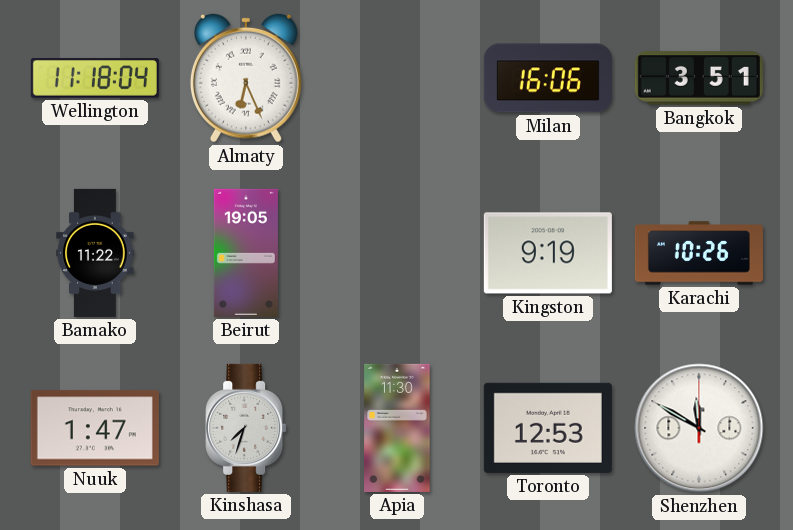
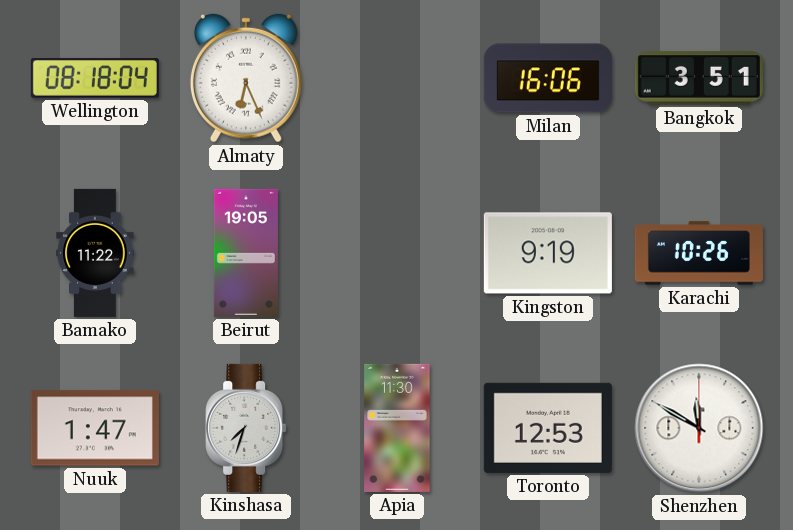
Wellington: 11:18 -> 08:18
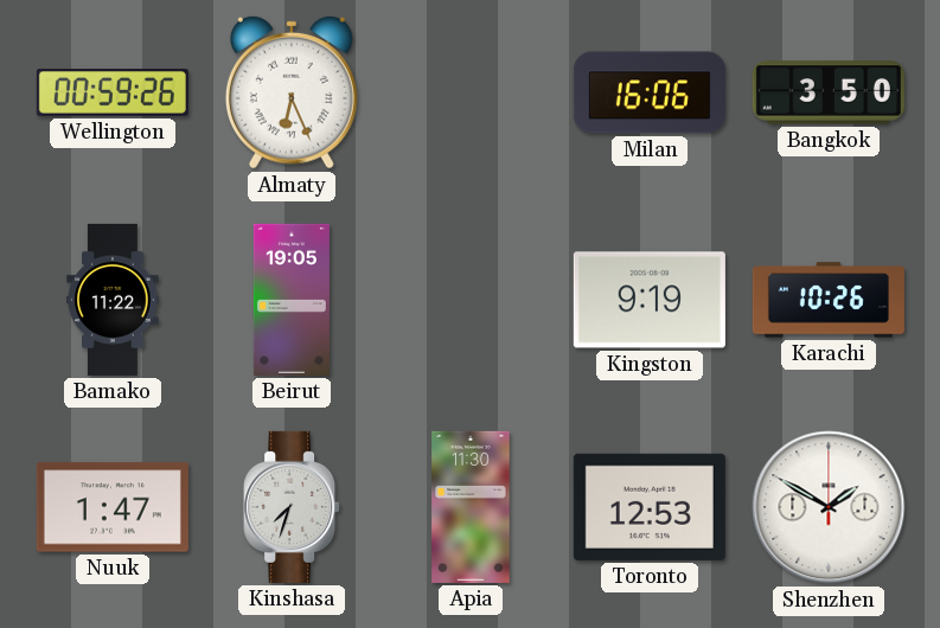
Wellington: 08:18 -> 00:59
Bangkok: 3:51 -> 3:50
Shenzhen: 11:50 -> 1:50
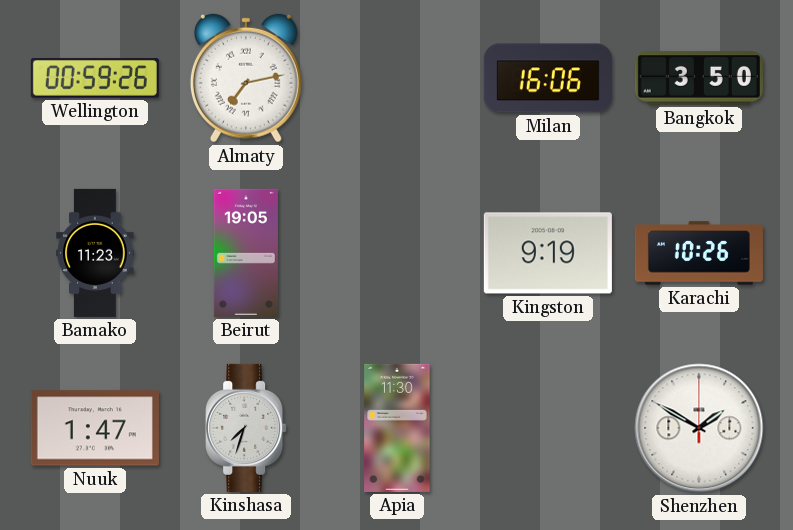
Almaty: 6:26 -> 7:13
Bamako: 11:22 -> 11:23
Toronto: 12:53 -> none
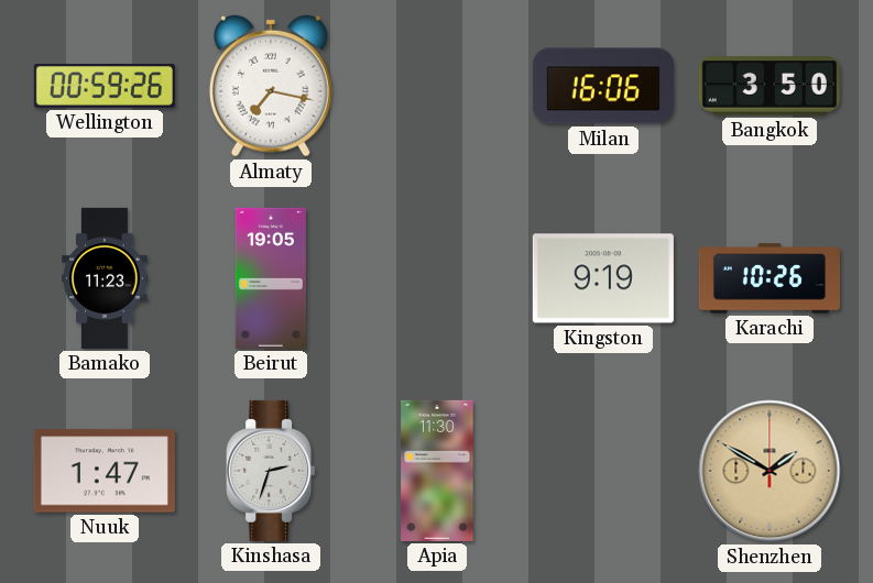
Almaty: 7:13 -> 7:17
Kinshasa: 7:33 -> 2:33
Shenzhen dial: white -> champagne
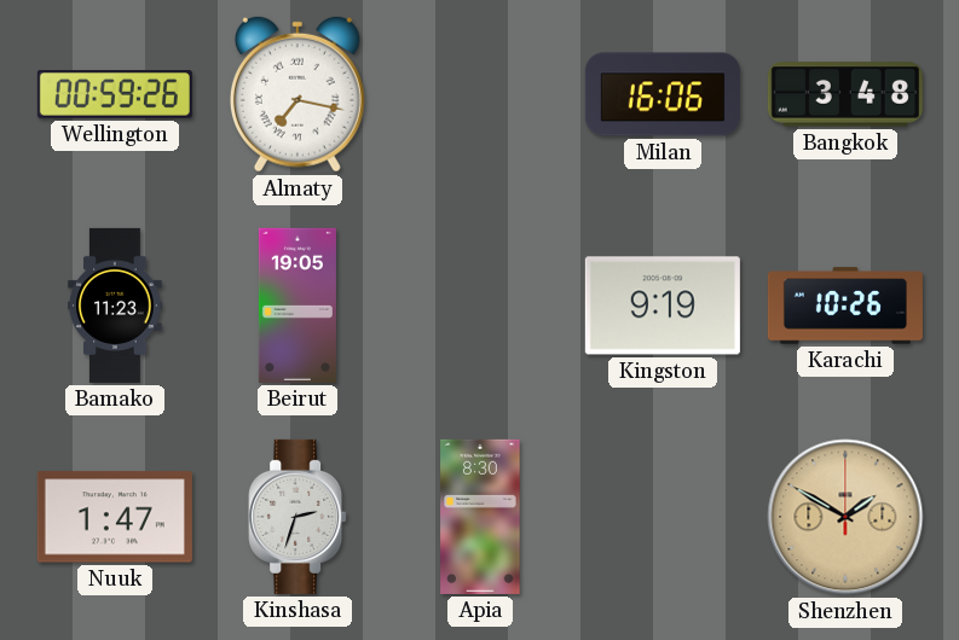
Bangkok: 3:50 -> 3:48
Apia: 11:30 -> 8:30
